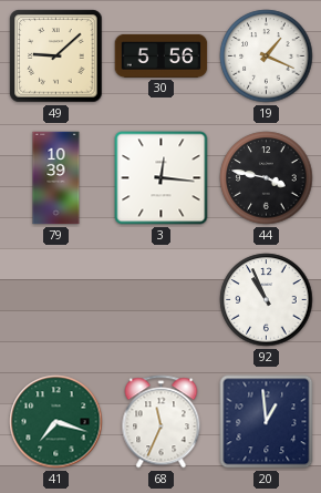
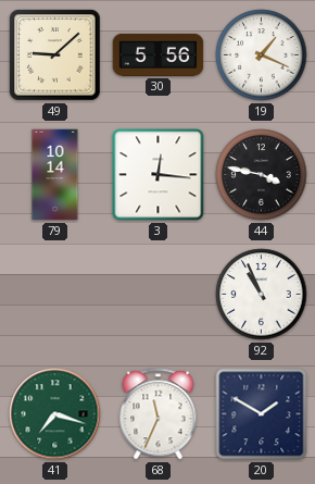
79: 10:39 -> 10:14
20: 12:59 -> 1:50
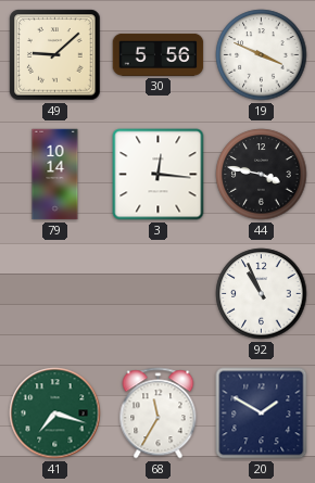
19: 1:19 -> 3:49
68: 11:34 -> 11:35
